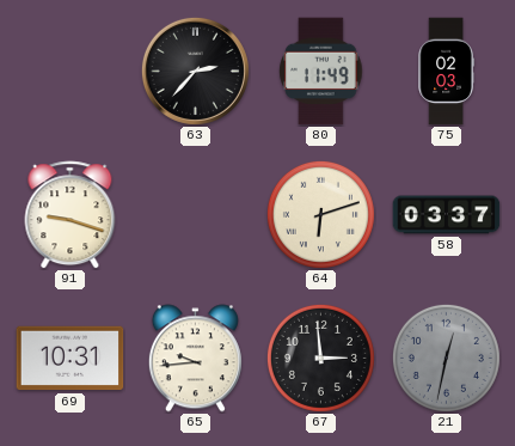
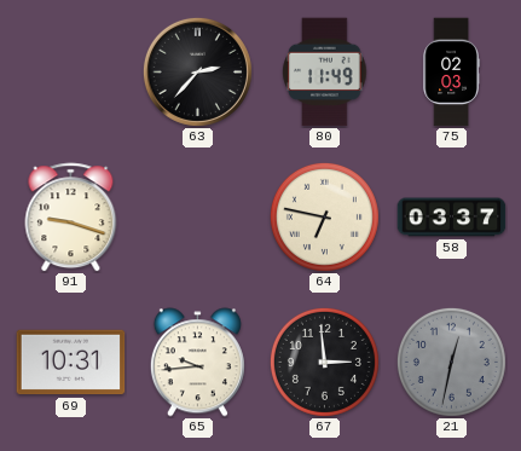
64: 6:12 -> 6:47
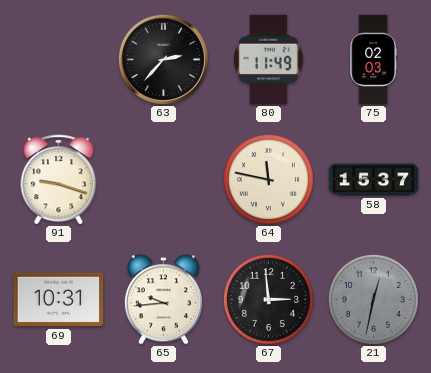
64: 6:47 -> 11:47
58: 03:37 -> 15:37
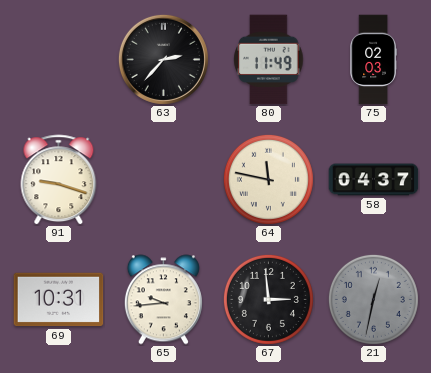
58: 15:37 -> 04:37
